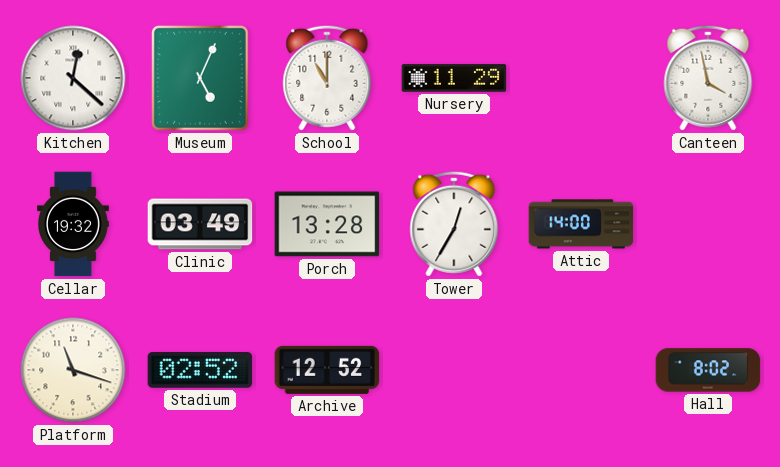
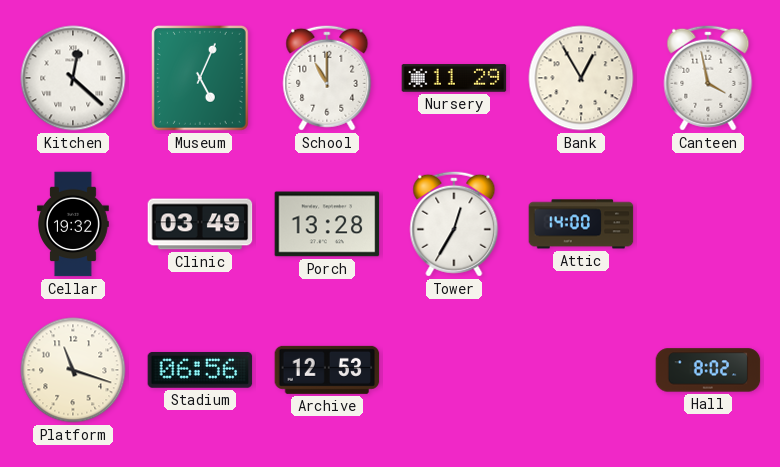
Bank: none -> 12:55
Stadium: 02:52 -> 06:56
Archive: 12:52 -> 12:53
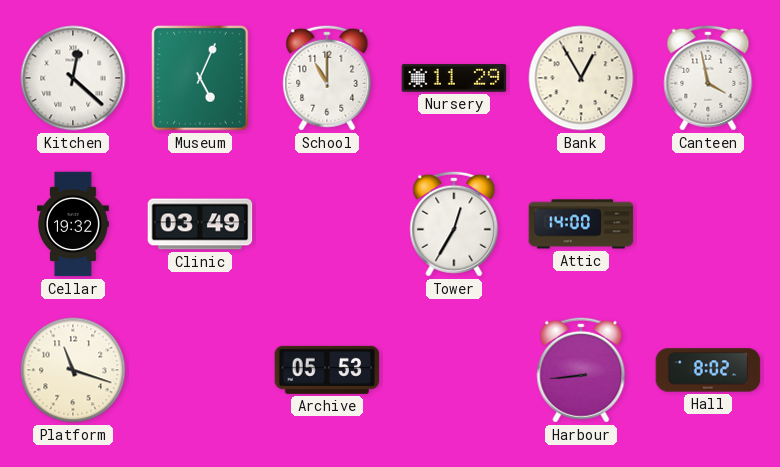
Porch: 13:28 -> none
Stadium: 06:56 -> none
Archive: 12:53 -> 05:53
Harbour: none -> 8:44
